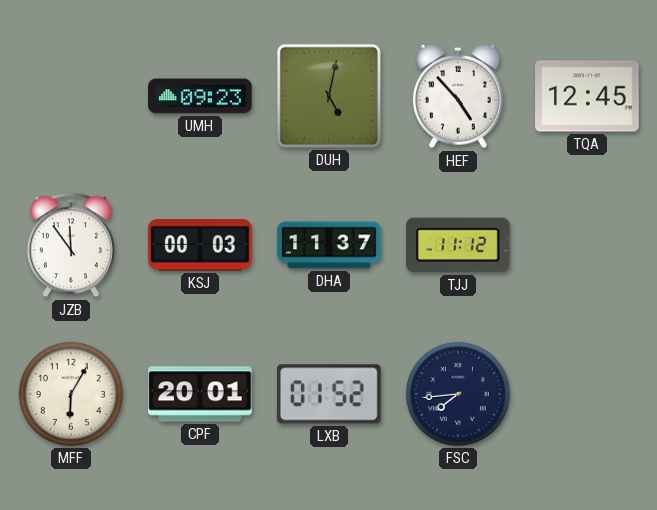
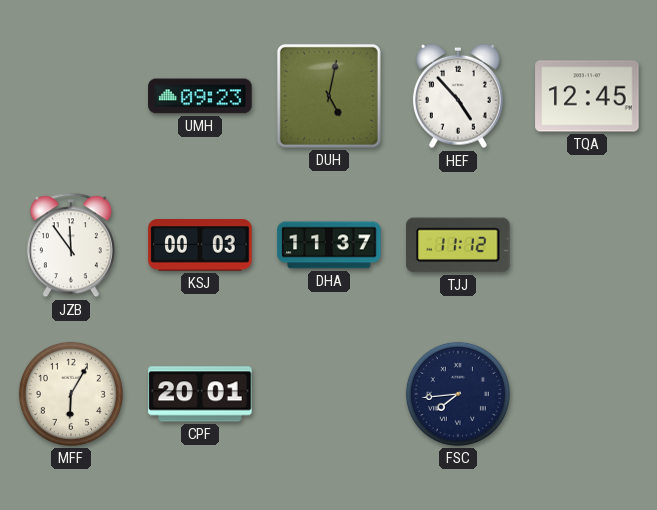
LXB: 01:52 -> none
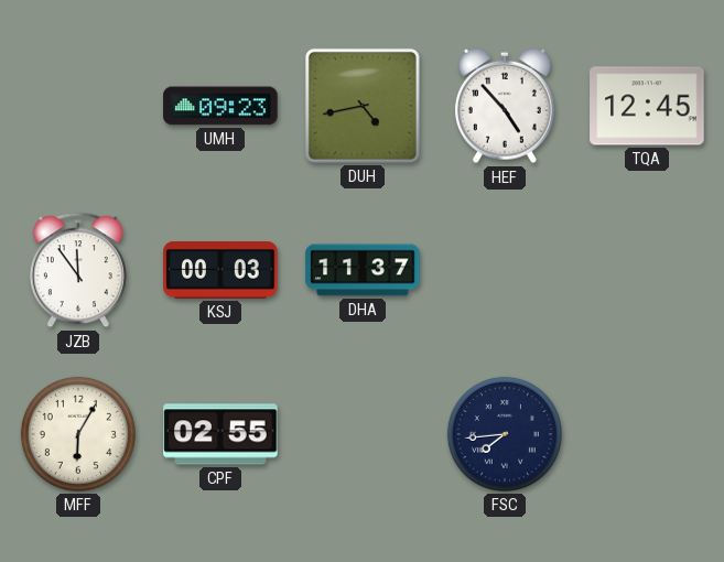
DUH: 5:02 -> 4:43
TJJ: 11:12 -> none
CPF: 20:01 -> 02:55
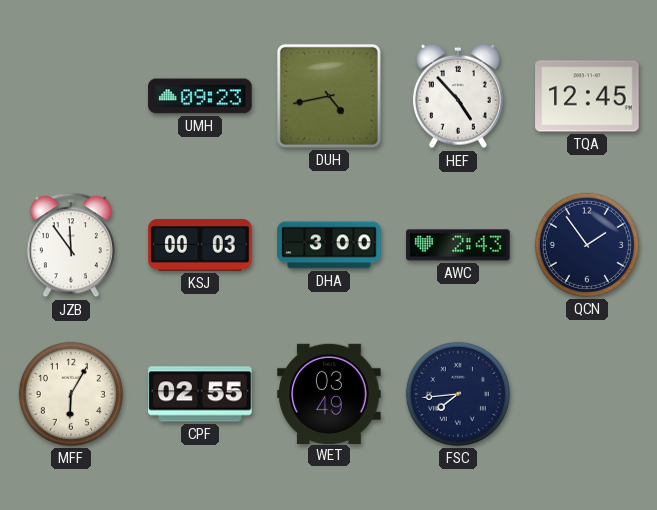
DHA: 11:37 -> 3:00
AWC: none -> 2:43
QCN: none -> 1:54
WET: none -> 03:49
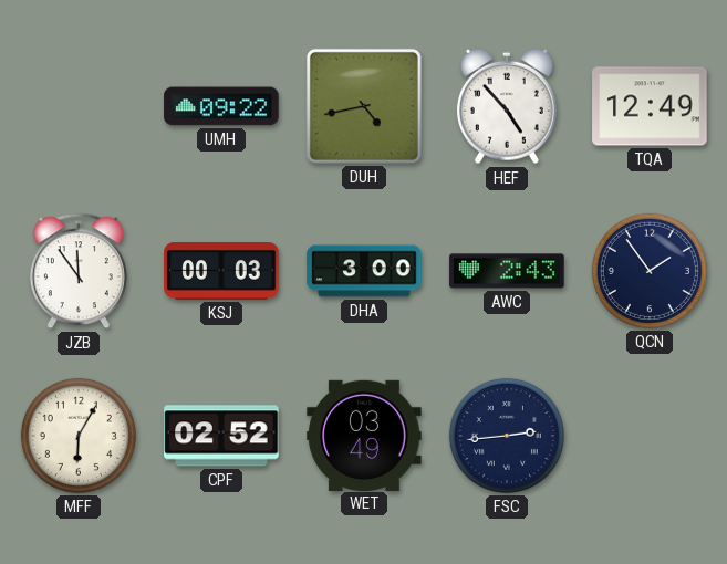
UMH: 09:23 -> 09:22
TQA: 12:45 -> 12:49
CPF: 02:55 -> 02:52
FSC: 7:44 -> 2:44
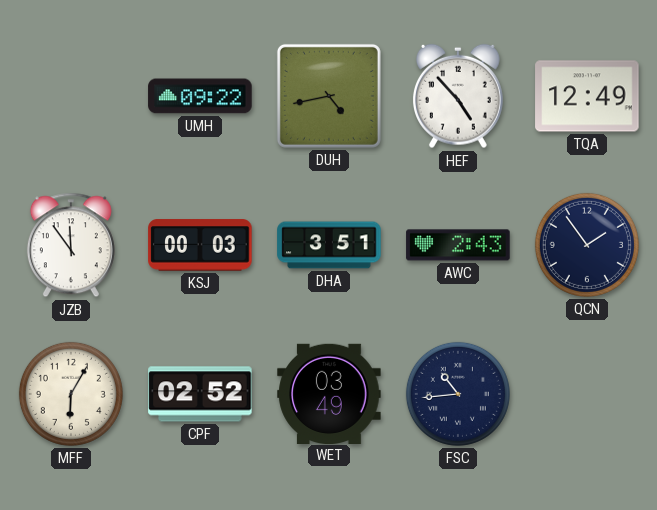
DHA: 3:00 -> 3:51
FSC: 2:44 -> 10:44
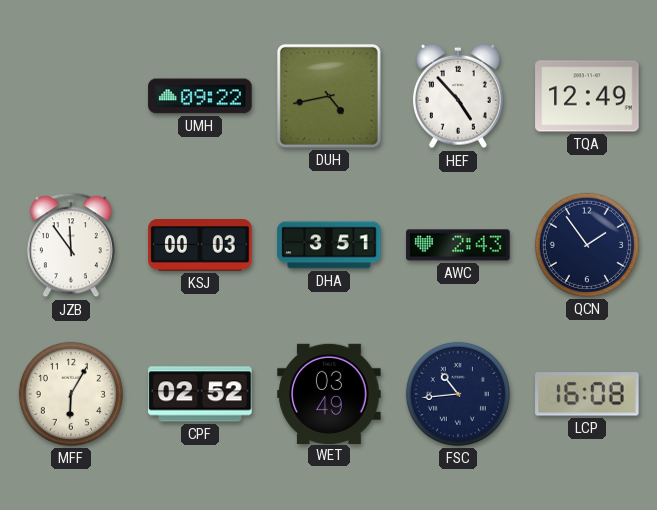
LCP: none -> 16:08
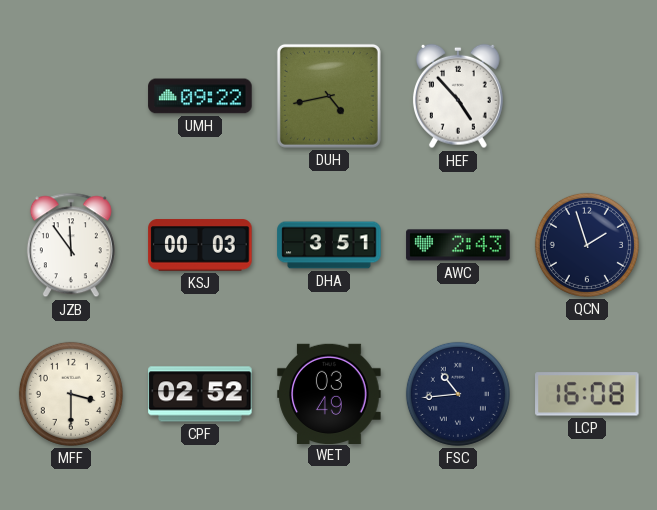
TQA: 12:49 -> none
QCN: 1:54 -> 1:57
MFF: 6:05 -> 3:30
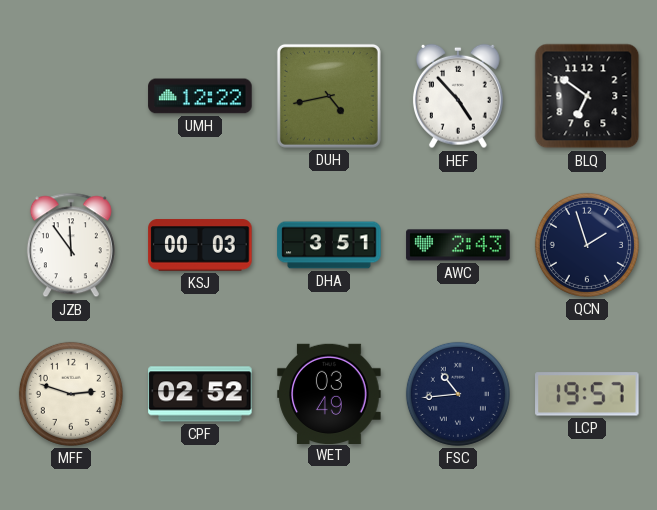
UMH: 09:22 -> 12:22
BLQ: none -> 6:51
MFF: 3:30 -> 2:48
LCP: 16:08 -> 19:57
